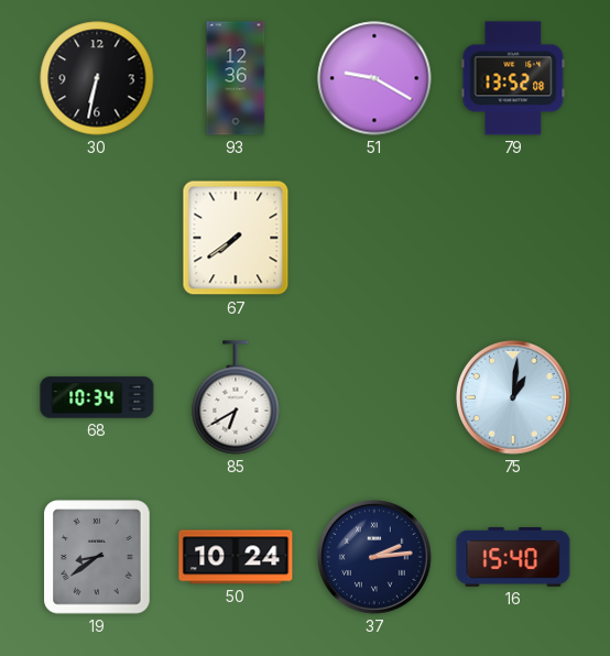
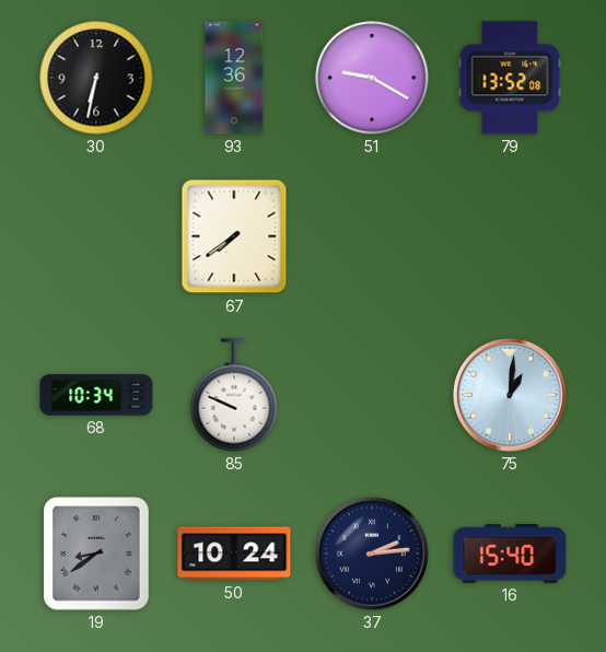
85: 6:40 -> 9:49
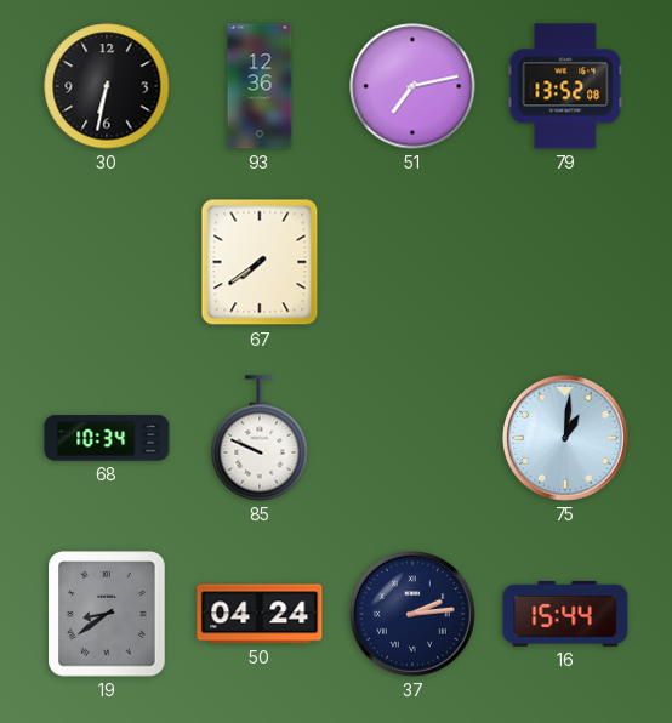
51: 9:20 -> 7:13
50: 10:24 -> 04:24
16: 15:40 -> 15:44
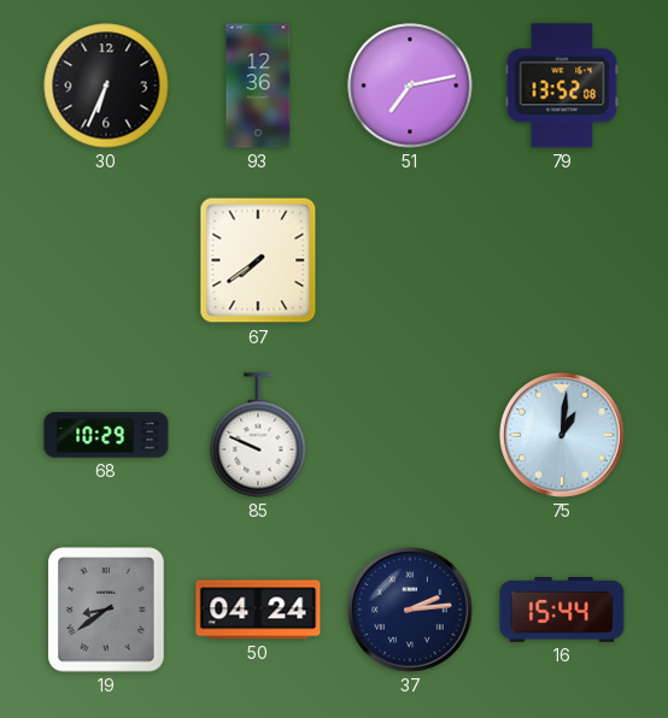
30: 6:32 -> 6:34
68: 10:34 -> 10:29
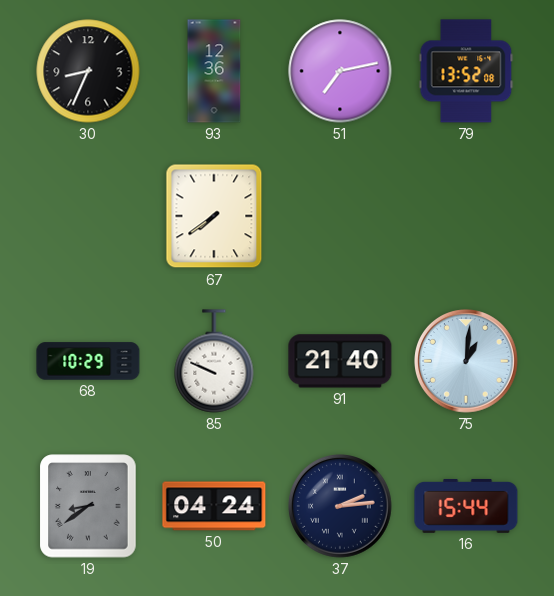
30: 6:34 -> 8:34
91: none -> 21:40
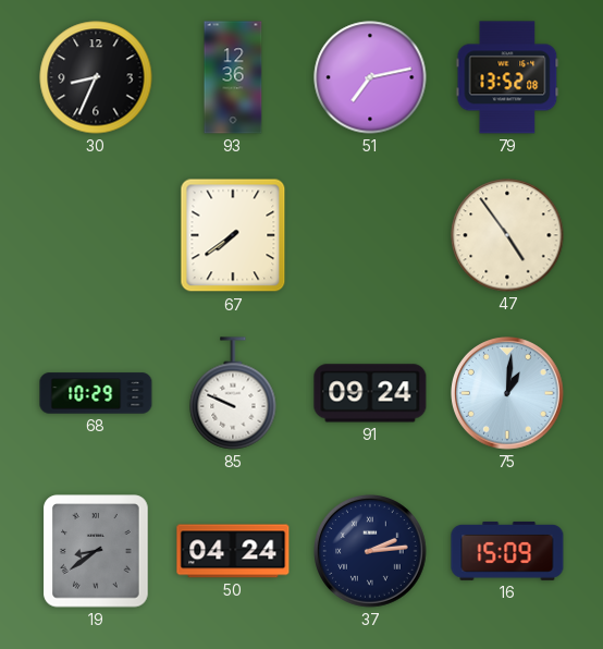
47: none -> 4:54
91: 21:40 -> 09:24
16: 15:44 -> 15:09
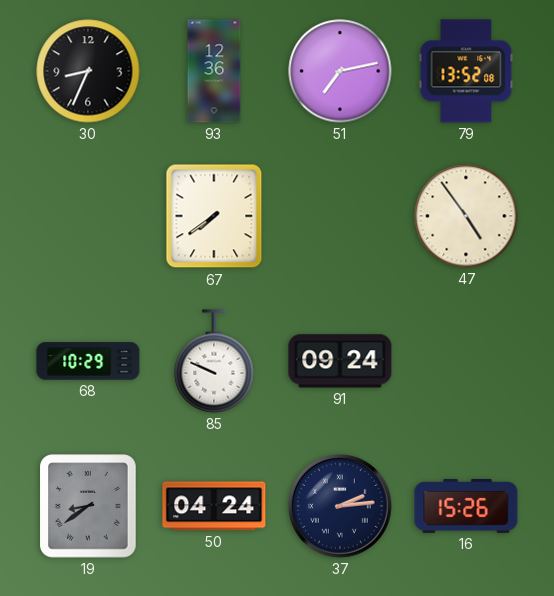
75: 1:01 -> none
16: 15:09 -> 15:26
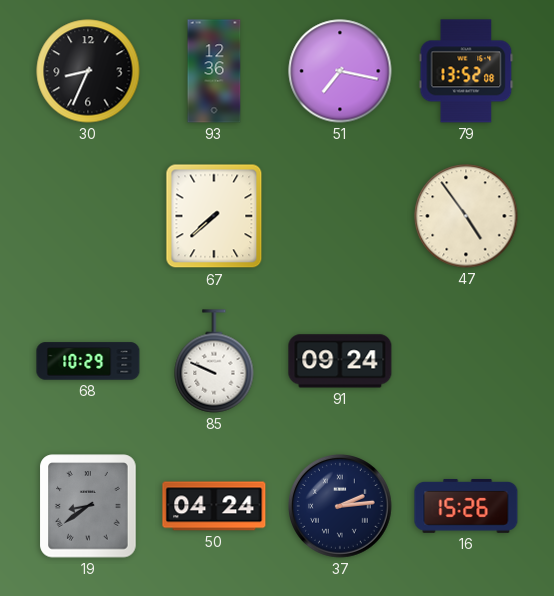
51: 7:13 -> 7:17
67: 7:39 -> 7:38
